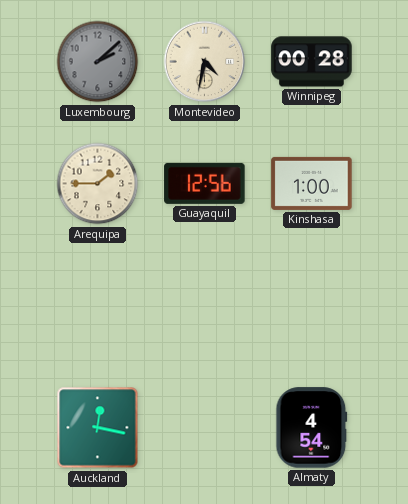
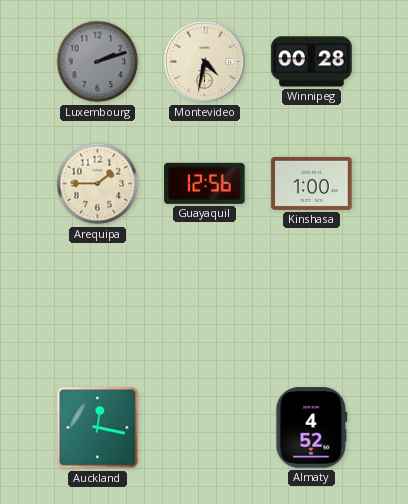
Luxembourg: 2:08 -> 2:12
Almaty: 4:54 -> 4:52
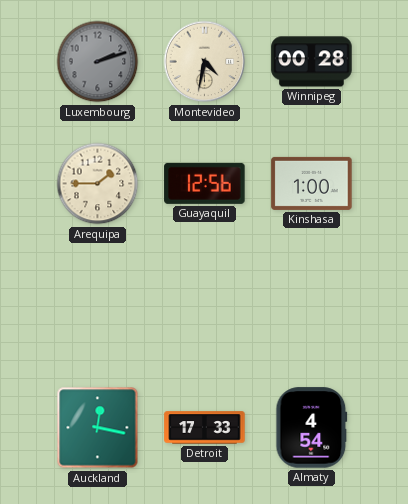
Detroit: none -> 17:33
Almaty: 4:52 -> 4:54
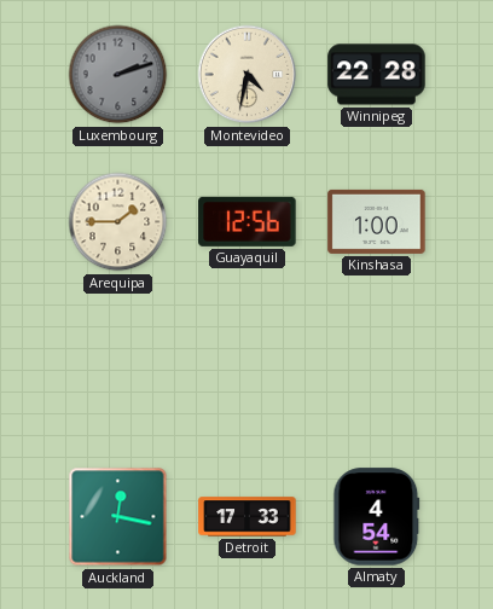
Winnipeg: 00:28 -> 22:28
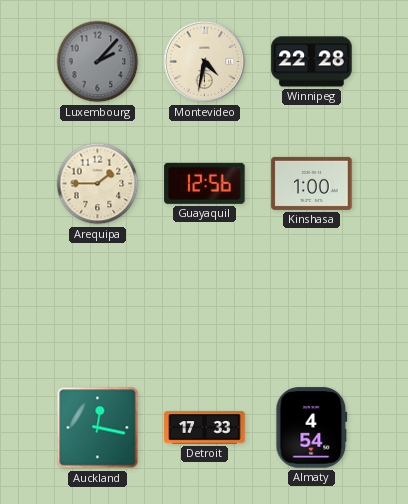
Luxembourg: 2:12 -> 2:07
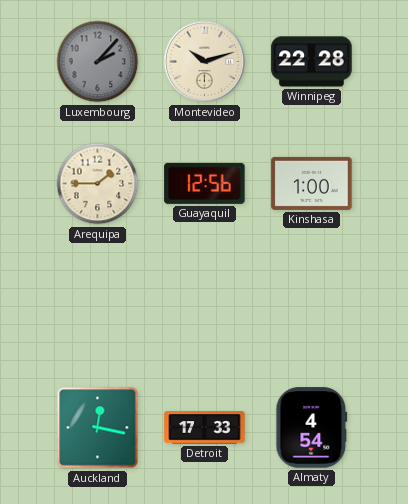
Montevideo: 4:32 -> 10:12
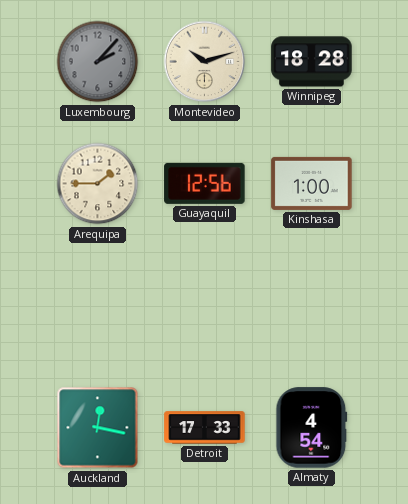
Winnipeg: 22:28 -> 18:28
